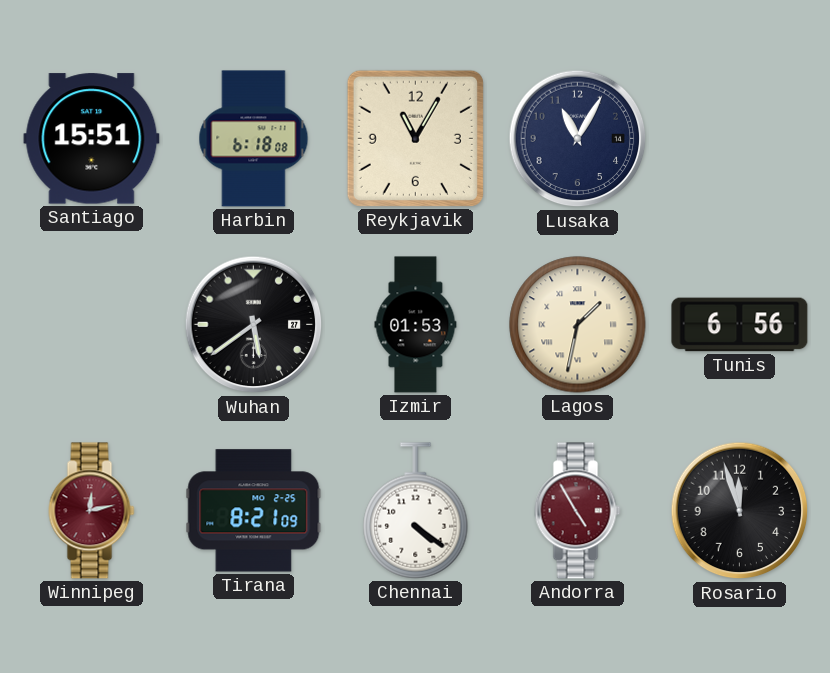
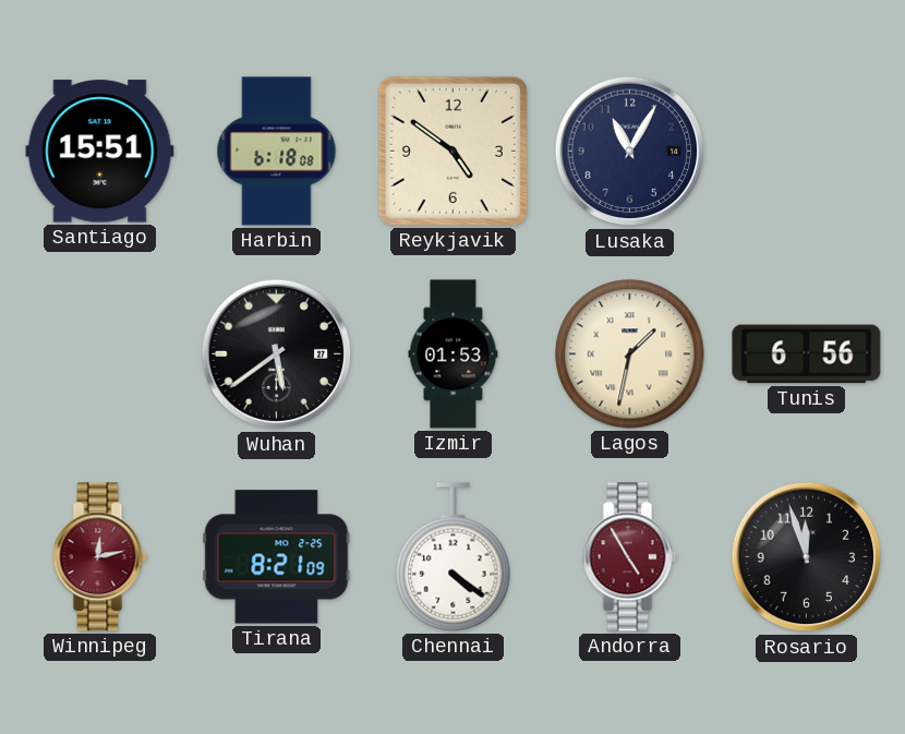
Reykjavik: 11:05 -> 4:51
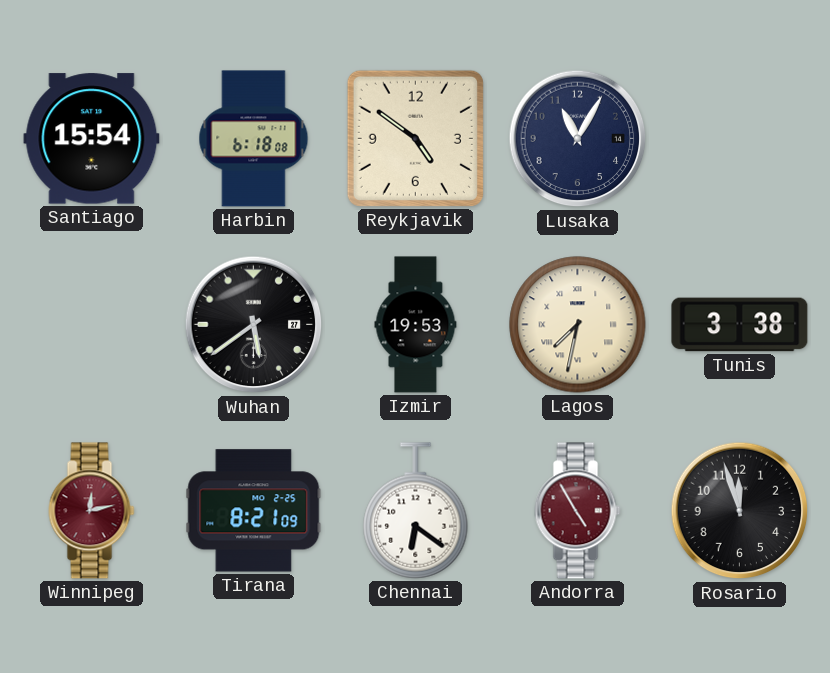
Santiago: 15:51 -> 15:54
Izmir: 01:53 -> 19:53
Lagos: 1:32 -> 7:32
Tunis: 6:56 -> 3:38
Chennai: 4:21 -> 6:21
